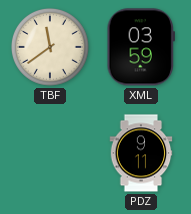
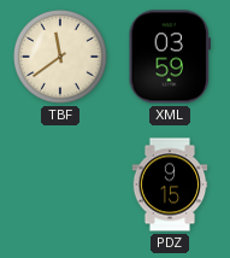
PDZ: 9:11 -> 9:15
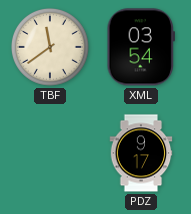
XML: 03:59 -> 03:54
PDZ: 9:15 -> 9:17
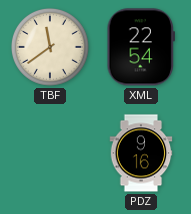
XML: 03:54 -> 22:54
PDZ: 9:17 -> 9:16
